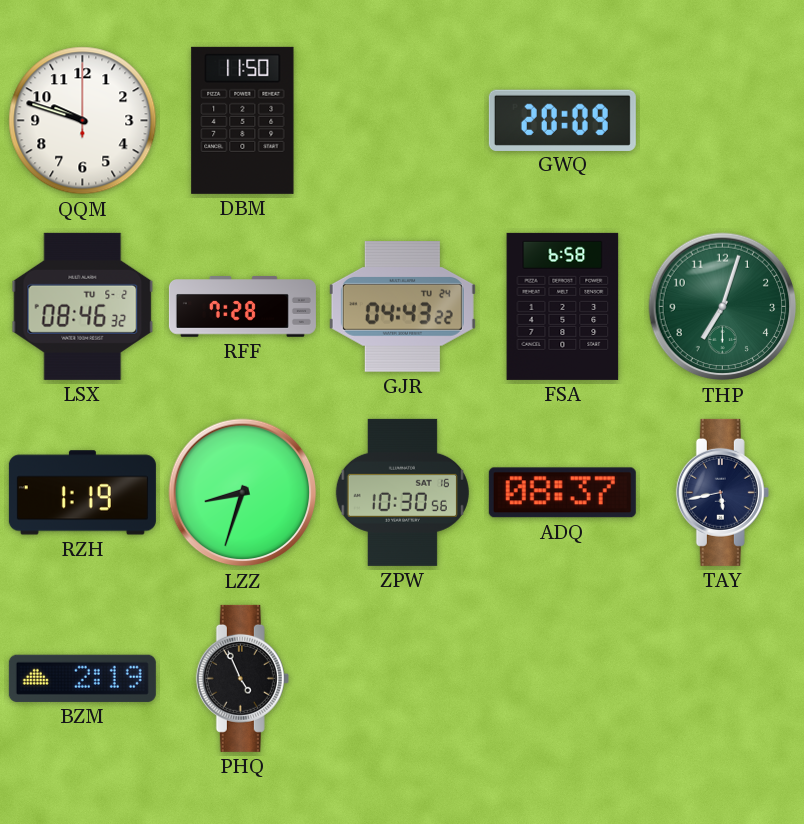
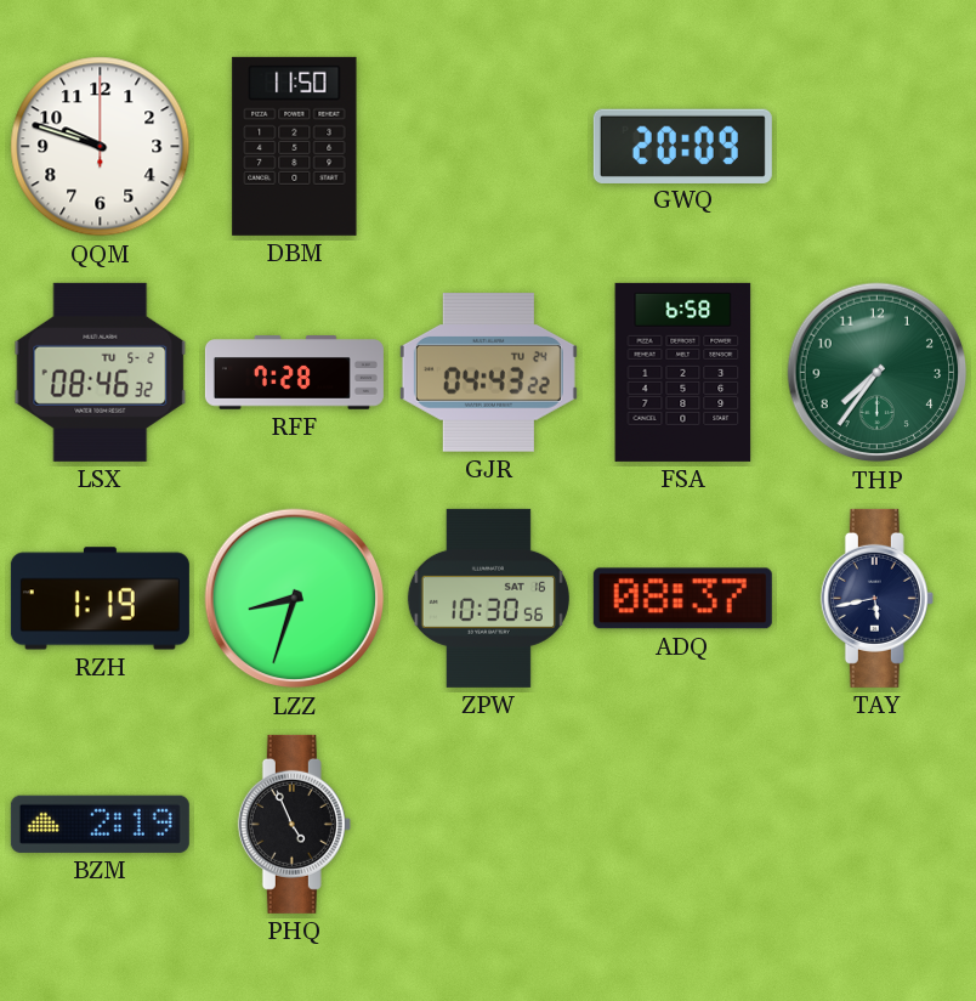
THP: 7:03 -> 7:36
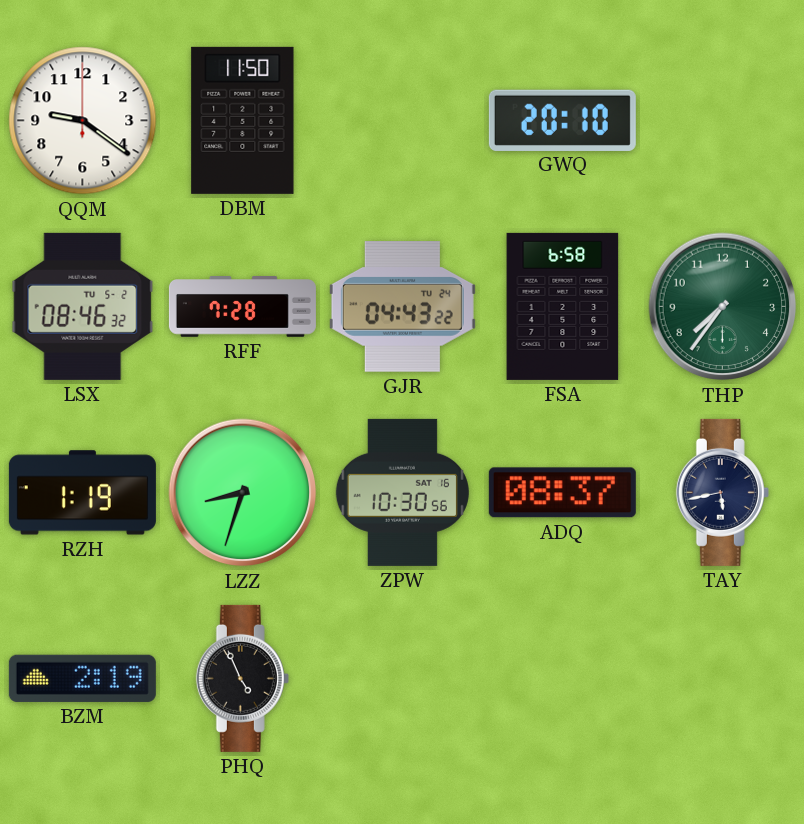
QQM: 9:48 -> 9:21
GWQ: 20:09 -> 20:10
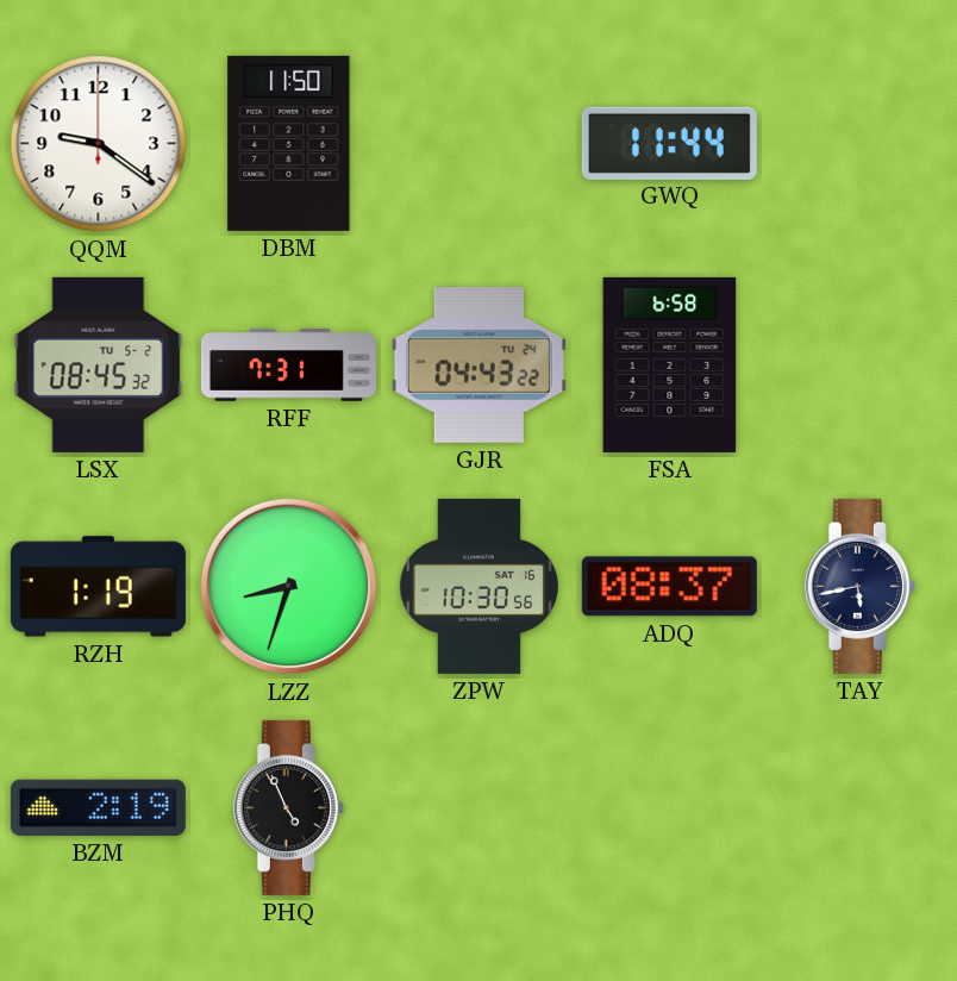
GWQ: 20:10 -> 11:44
LSX: 08:46 -> 08:45
RFF: 7:28 -> 7:31
THP: 7:36 -> none
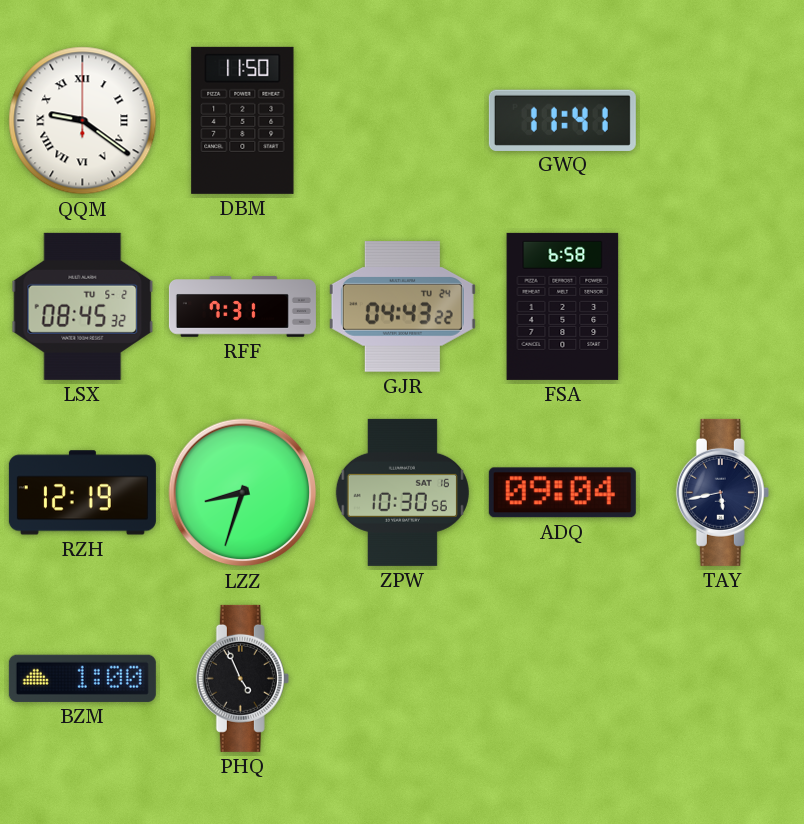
QQM numerals: Arabic -> Roman
GWQ: 11:44 -> 11:41
RZH: 1:19 -> 12:19
ADQ: 08:37 -> 09:04
BZM: 2:19 -> 1:00
